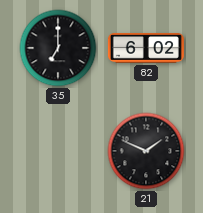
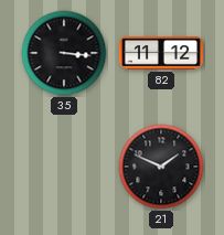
35: 7:00 -> 3:16
82: 6:02 -> 11:12
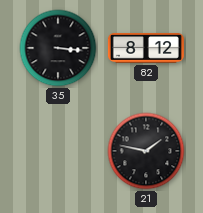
82: 11:12 -> 8:12
21: 1:49 -> 1:47
